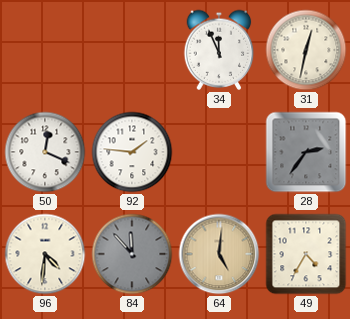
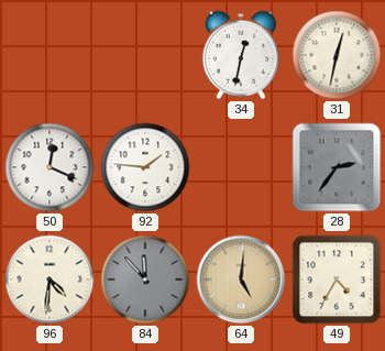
34: 11:56 -> 12:32
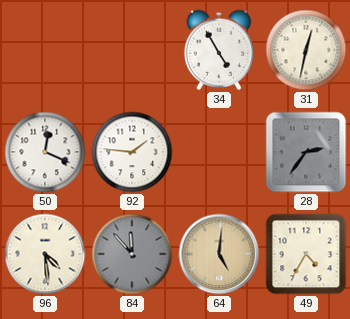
34: 12:32 -> 4:55
96: 4:31 -> 4:29
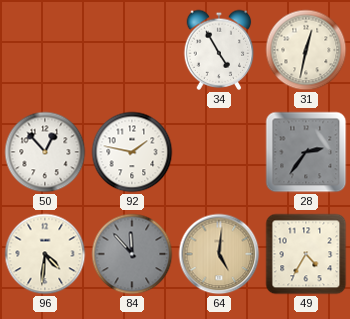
50: 12:19 -> 12:53
92: 1:46 -> 1:47
96: 4:29 -> 4:31
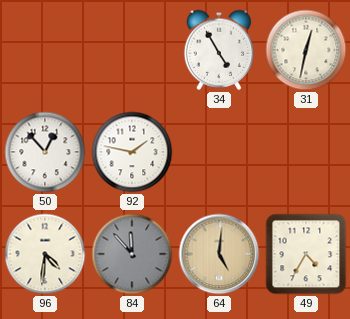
28: 2:36 -> none
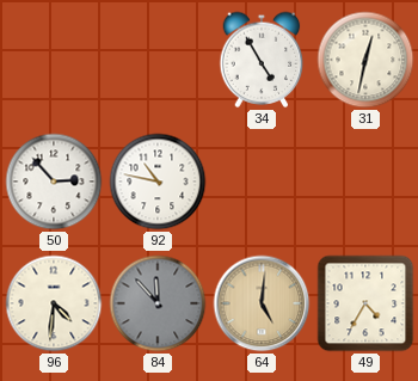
50: 12:53 -> 2:53
92: 1:47 -> 10:47
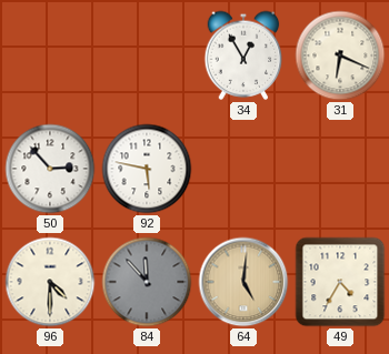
34: 4:55 -> 12:55
31: 12:32 -> 6:19
92: 10:47 -> 5:47
96: 4:31 -> 4:30
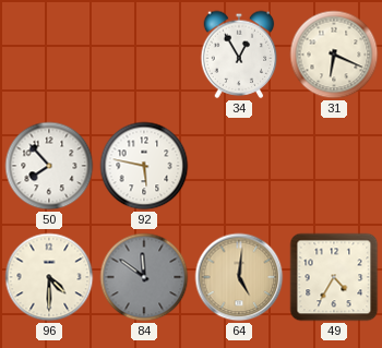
50: 2:53 -> 7:53
84: 11:53 -> 11:51
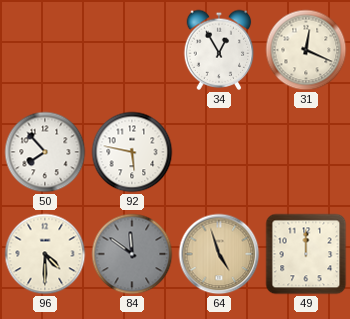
31: 6:19 -> 12:19
64: 5:01 -> 4:57
49: 4:35 -> 12:00
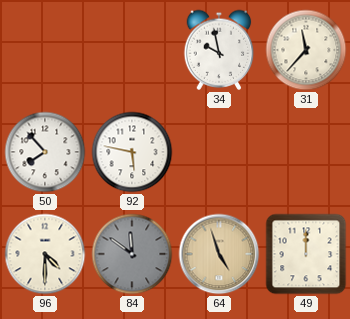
34: 12:55 -> 9:58
31: 12:19 -> 11:37
